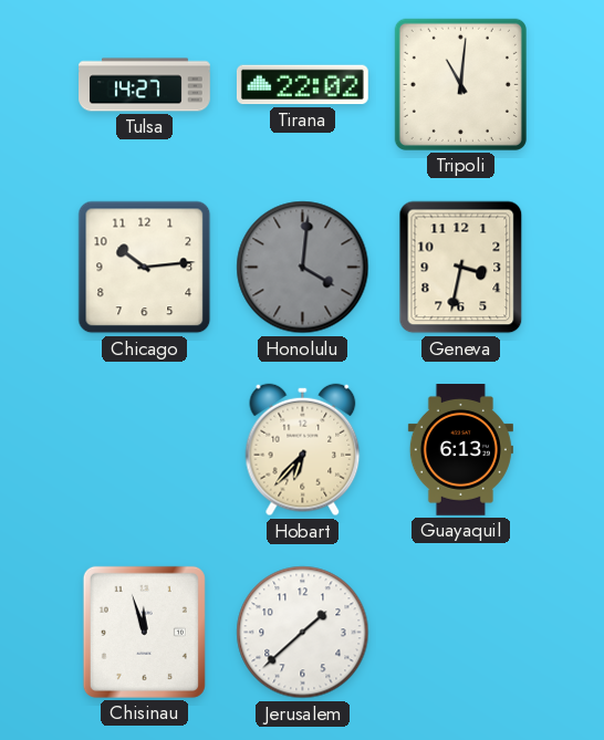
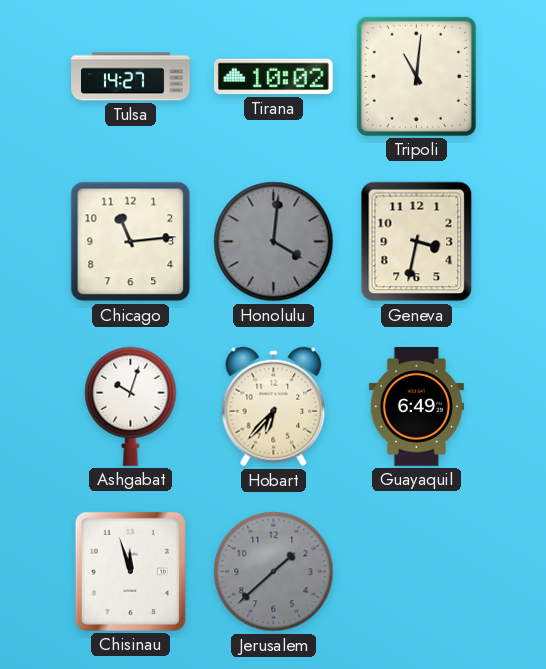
Tirana: 22:02 -> 10:02
Chicago: 10:14 -> 11:14
Ashgabat: none -> 10:03
Guayaquil: 6:13 -> 6:49
Jerusalem dial: white -> grey
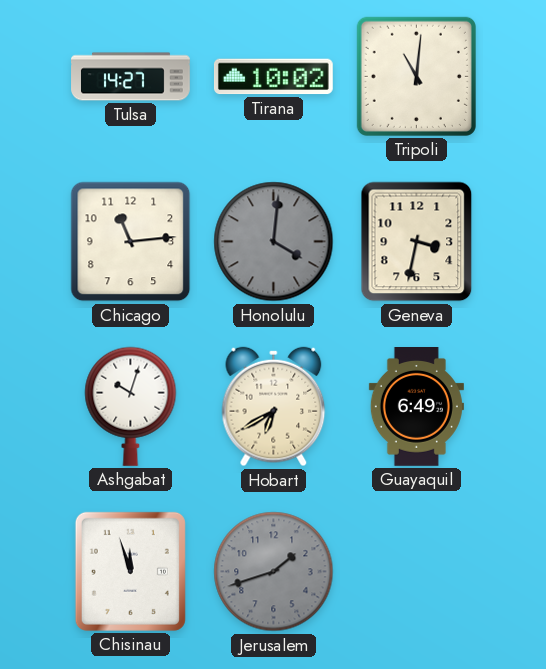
Hobart: 6:37 -> 6:40
Jerusalem: 1:38 -> 1:42
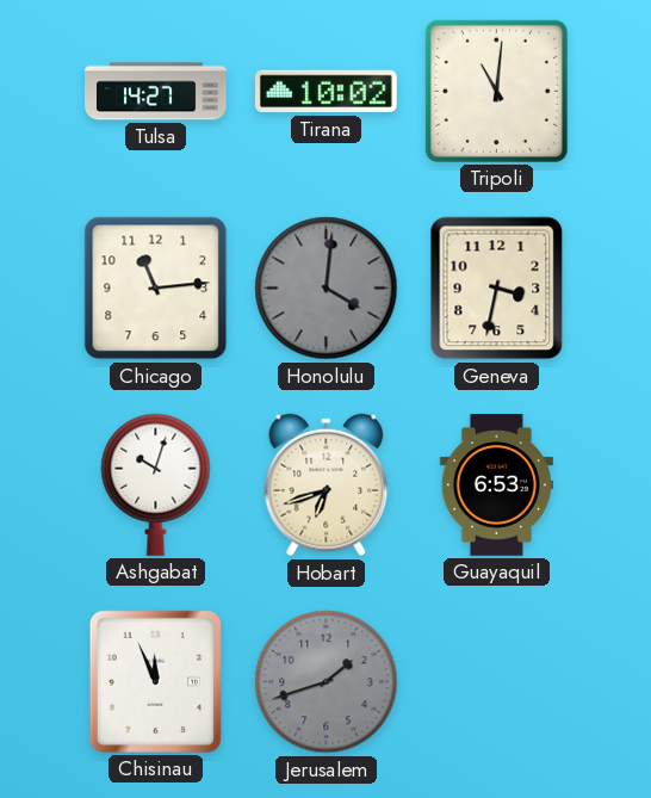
Hobart: 6:40 -> 6:42
Guayaquil: 6:49 -> 6:53
Chisinau: 11:57 -> 11:56
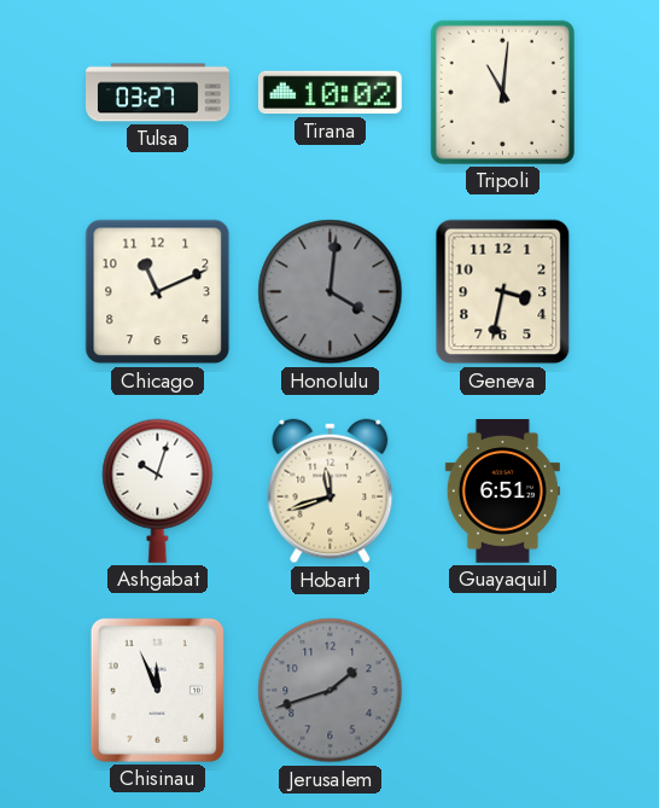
Tulsa: 14:27 -> 03:27
Chicago: 11:14 -> 11:11
Hobart: 6:42 -> 11:42
Guayaquil: 6:53 -> 6:51
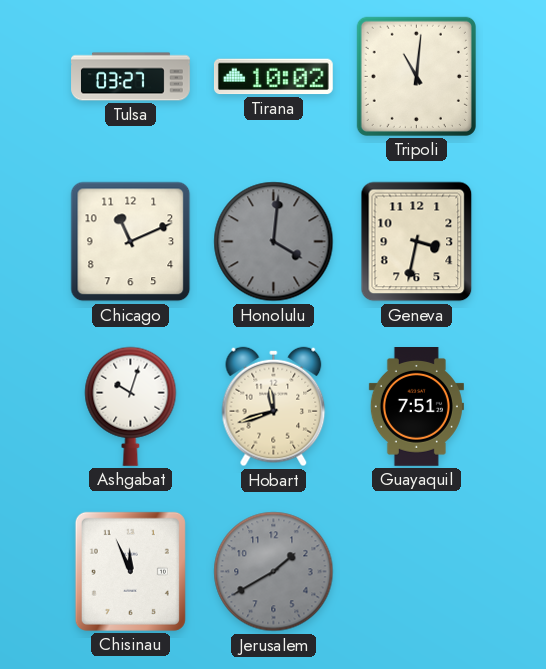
Guayaquil: 6:51 -> 7:51
Jerusalem: 1:42 -> 1:40
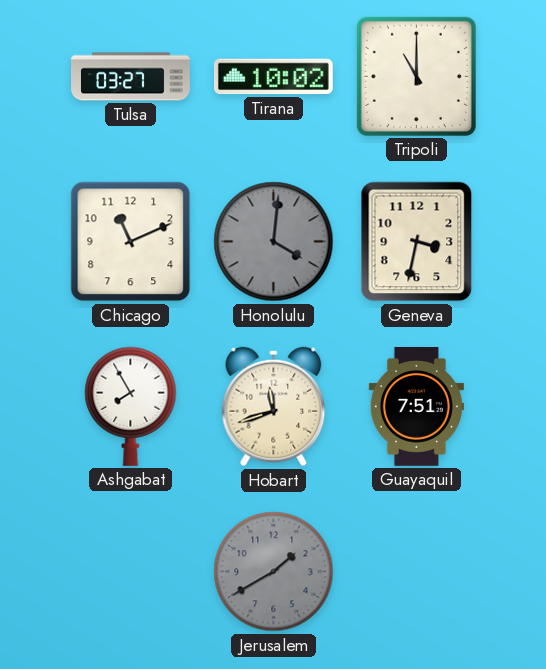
Tripoli: 11:01 -> 11:00
Ashgabat: 10:03 -> 7:55
Chisinau: 11:56 -> none
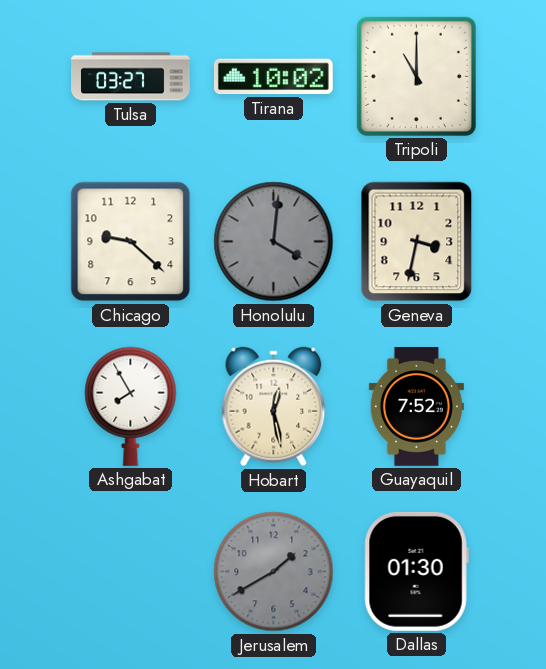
Chicago: 11:11 -> 9:22
Hobart: 11:42 -> 12:28
Guayaquil: 7:51 -> 7:52
Dallas: none -> 01:30
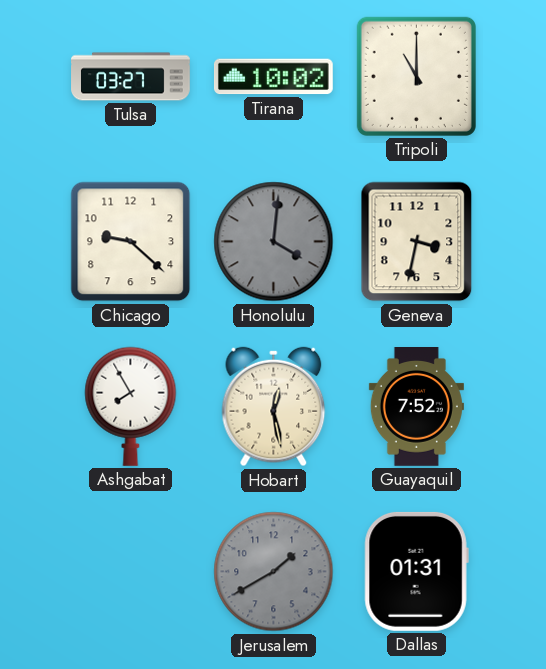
Dallas: 01:30 -> 01:31
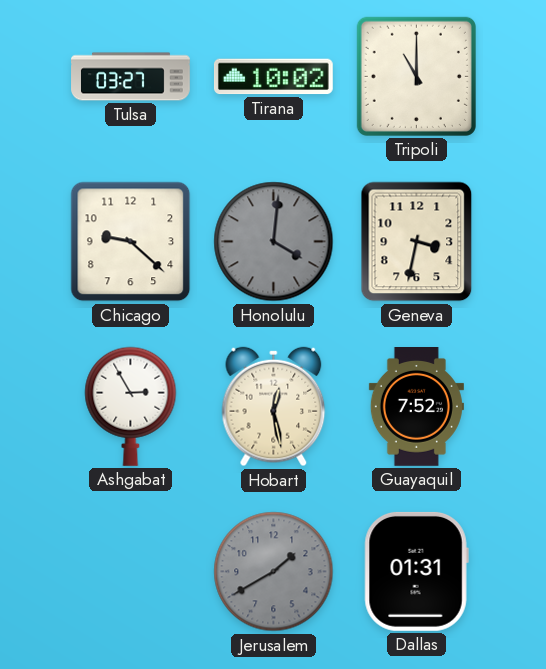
Ashgabat: 7:55 -> 2:55
